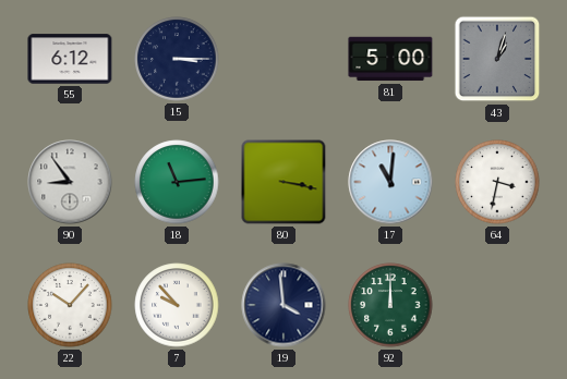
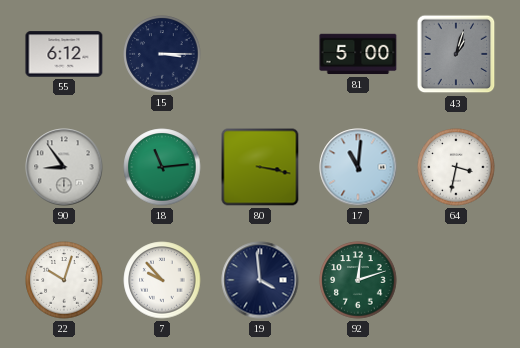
22: 10:07 -> 10:03
92: 12:00 -> 12:12
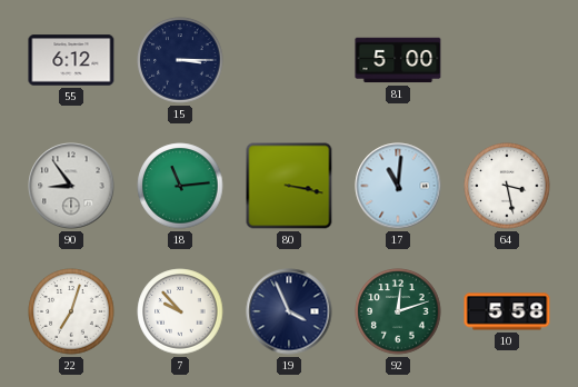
43: 1:03 -> none
64: 3:32 -> 3:28
22: 10:03 -> 7:03
19: 3:59 -> 3:56
10: none -> 5:58
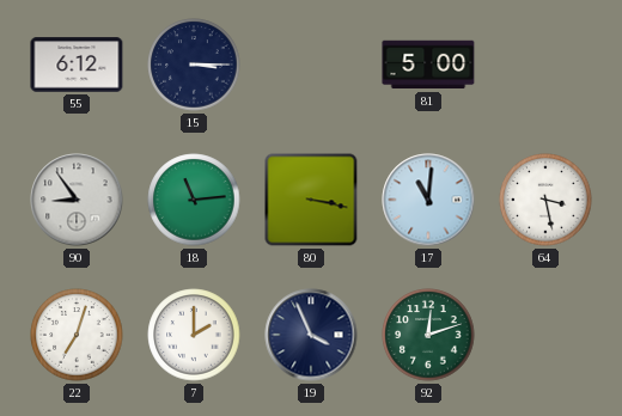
7: 9:53 -> 2:00
10: 5:58 -> none
